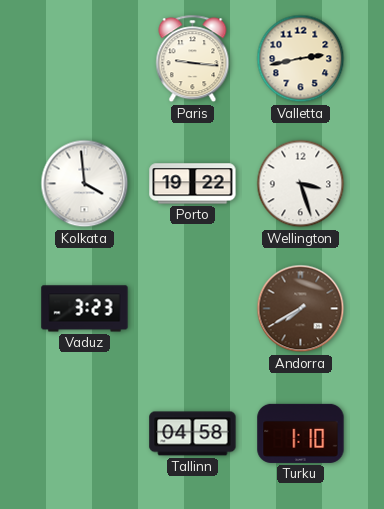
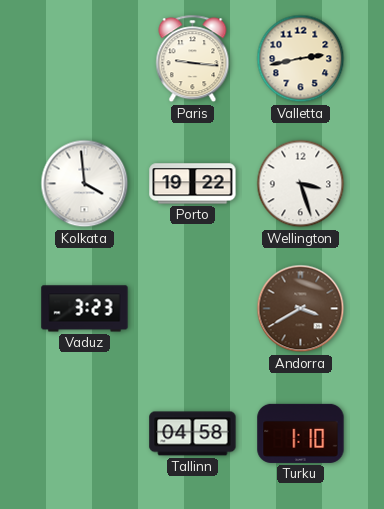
Andorra: 7:40 -> 3:40
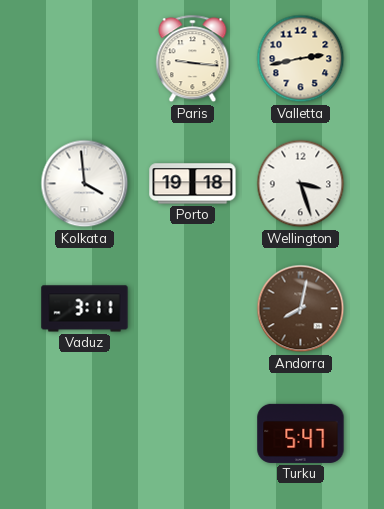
Porto: 19:22 -> 19:18
Vaduz: 3:23 -> 3:11
Andorra: 3:40 -> 8:02
Tallinn: 04:58 -> none
Turku: 1:10 -> 5:47
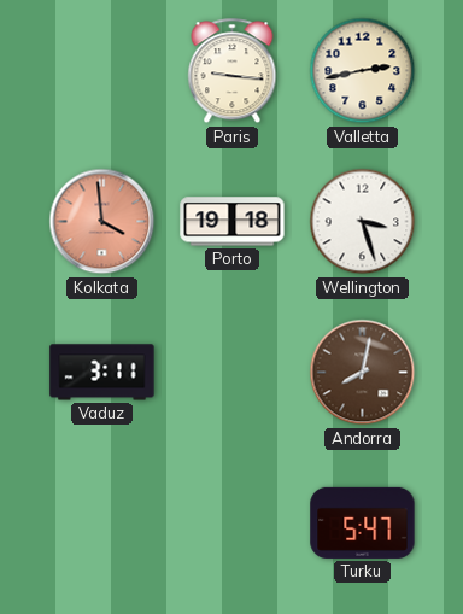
Kolkata dial: white -> salmon
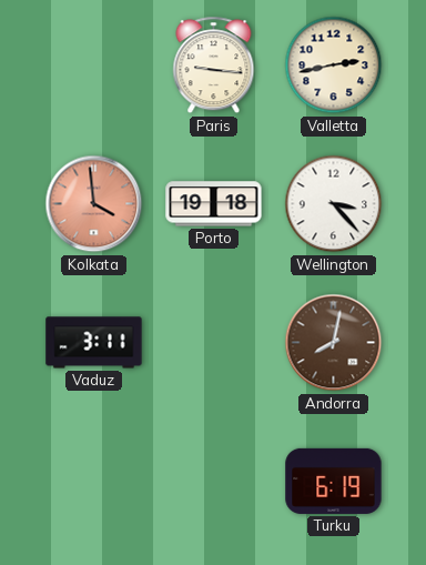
Wellington: 3:27 -> 3:23
Turku: 5:47 -> 6:19
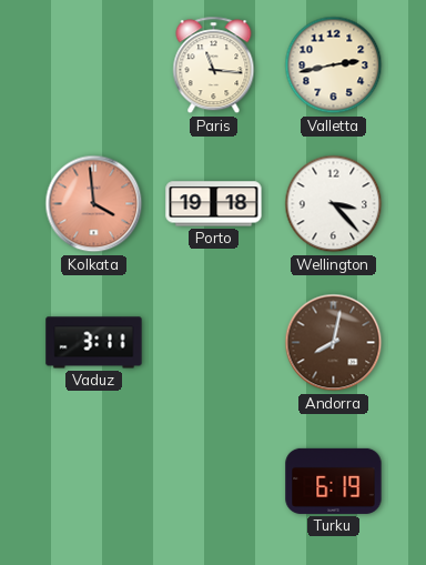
Paris: 9:16 -> 11:16
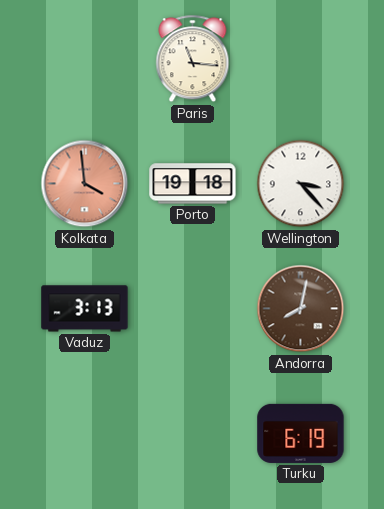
Valletta: 2:43 -> none
Vaduz: 3:11 -> 3:13
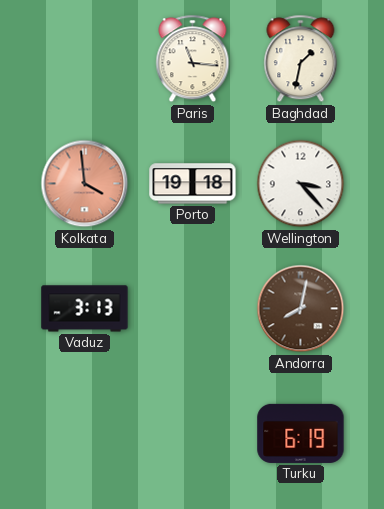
Baghdad: none -> 1:32
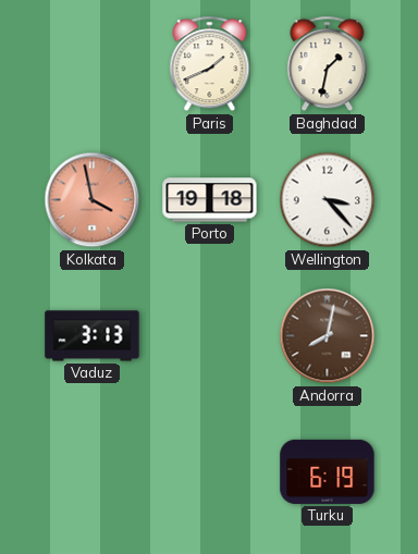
Paris: 11:16 -> 1:41
Kolkata: 3:59 -> 3:58
